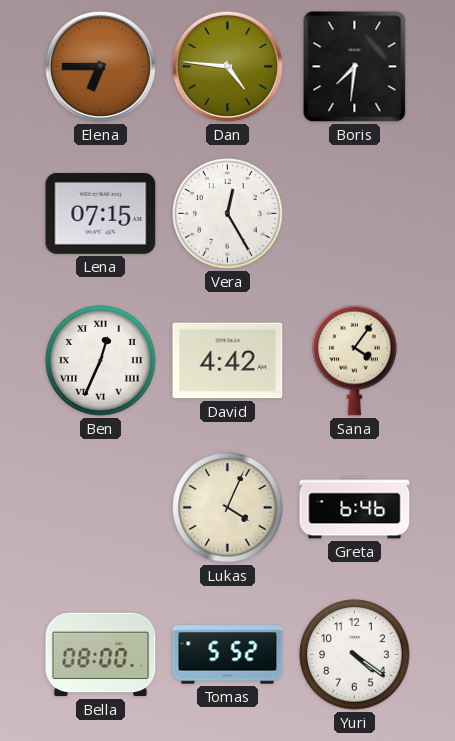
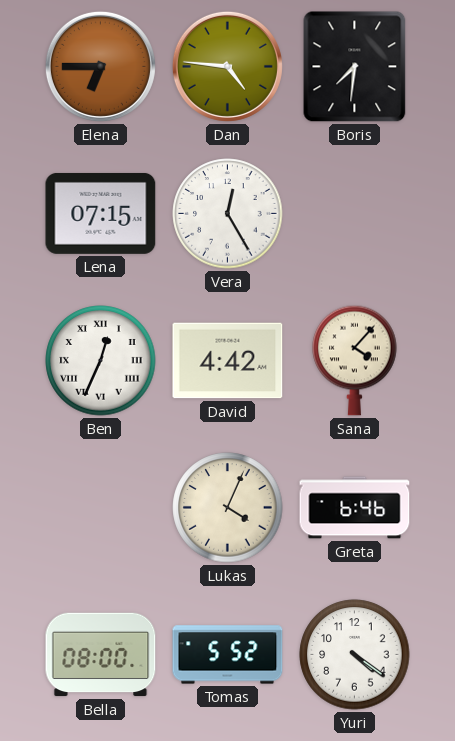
Sana: 4:06 -> 4:07
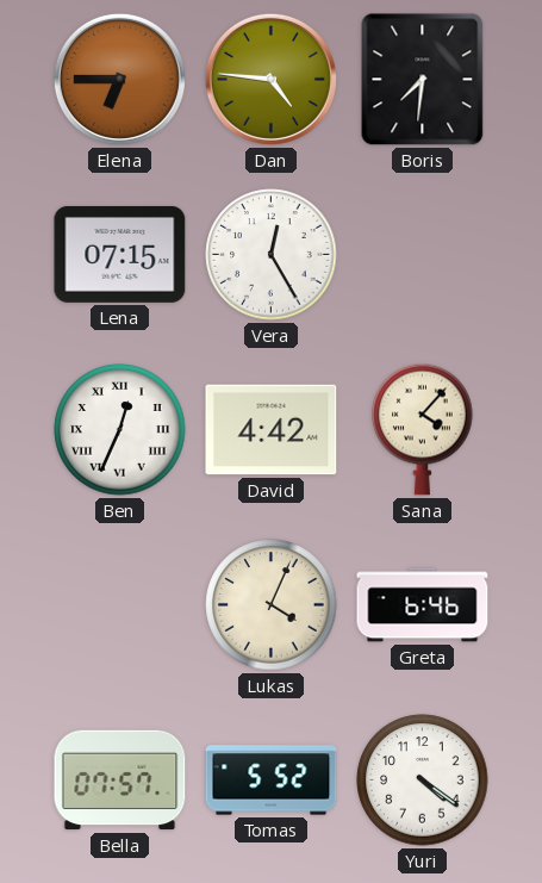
Bella: 08:00 -> 07:57
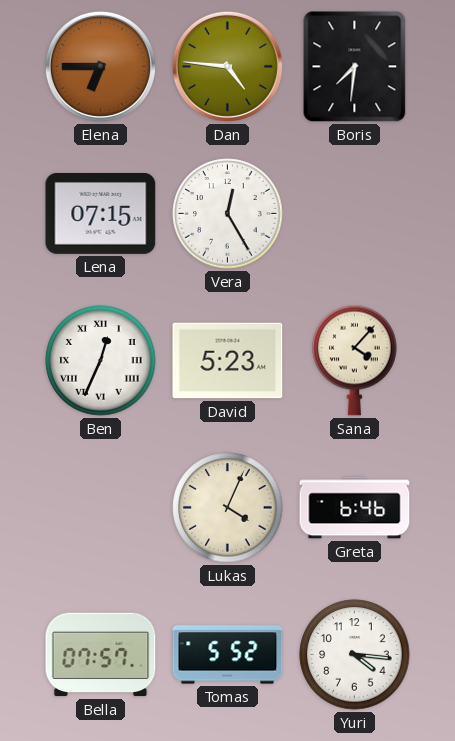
David: 4:42 -> 5:23
Yuri: 4:21 -> 4:16
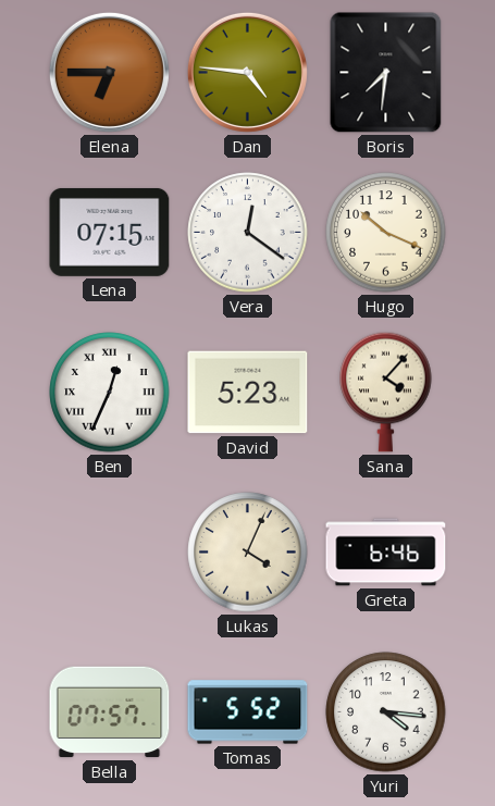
Vera: 12:25 -> 12:21
Hugo: none -> 10:19
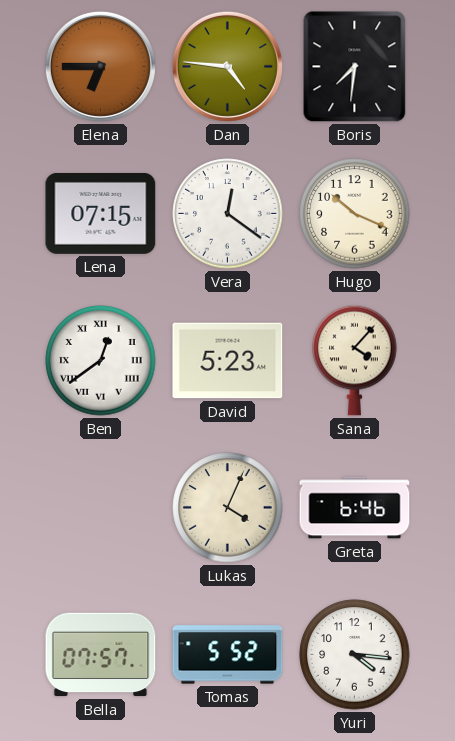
Ben: 12:34 -> 12:39
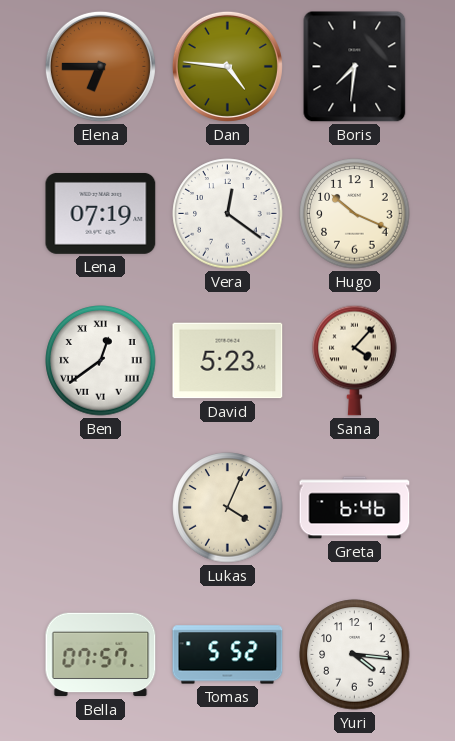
Lena: 07:15 -> 07:19
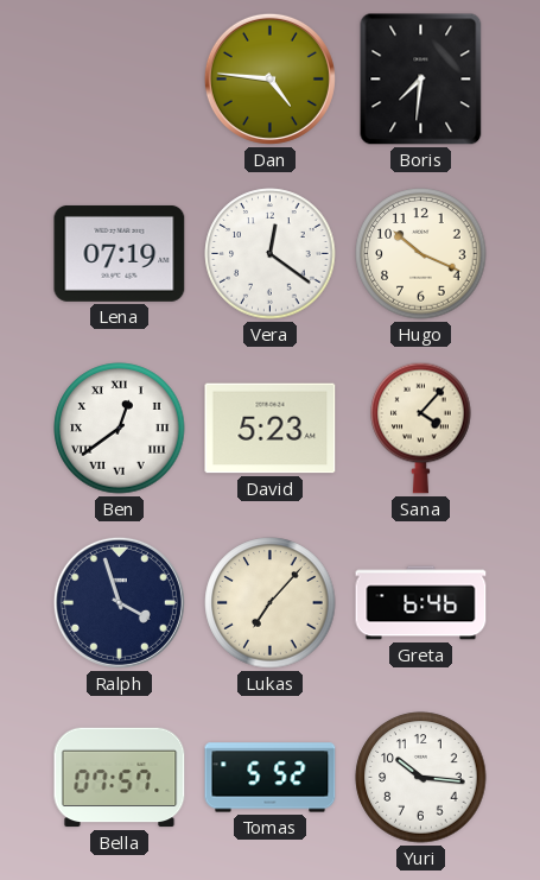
Elena: 6:45 -> none
Ralph: none -> 3:57
Lukas: 4:04 -> 7:07
Yuri: 4:16 -> 10:16
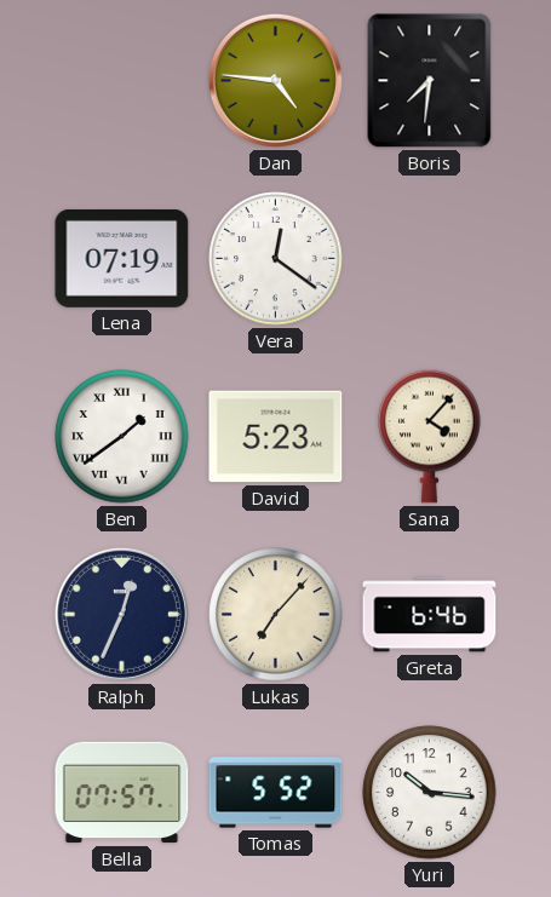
Hugo: 10:19 -> none
Ben: 12:39 -> 1:39
Ralph: 3:57 -> 12:34
